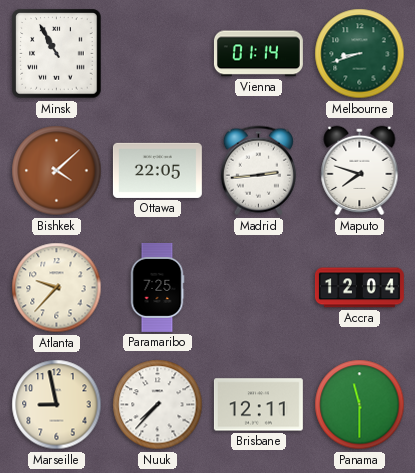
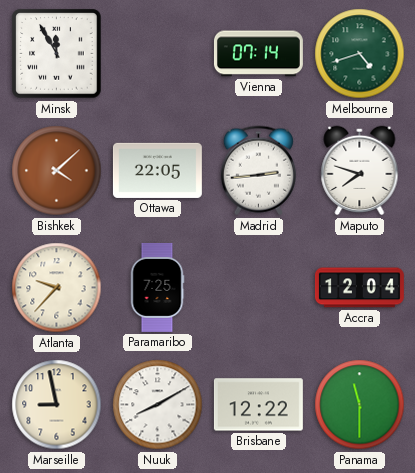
Minsk: 10:55 -> 11:55
Vienna: 01:14 -> 07:14
Melbourne: 8:42 -> 4:42
Nuuk: 7:37 -> 8:10
Brisbane: 12:11 -> 12:22
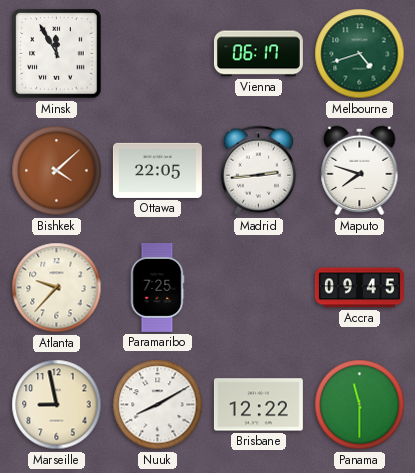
Vienna: 07:14 -> 06:17
Accra: 12:04 -> 09:45
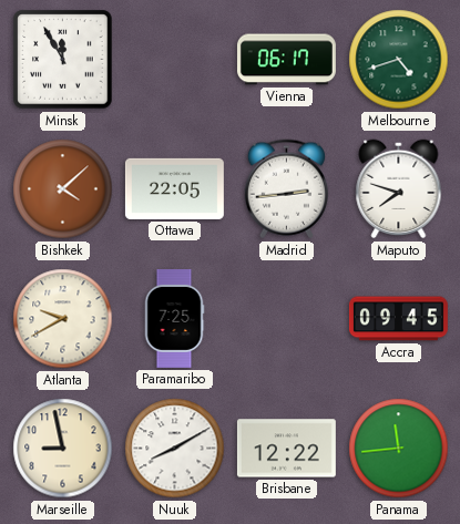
Atlanta: 9:37 -> 9:40
Panama: 11:30 -> 11:44
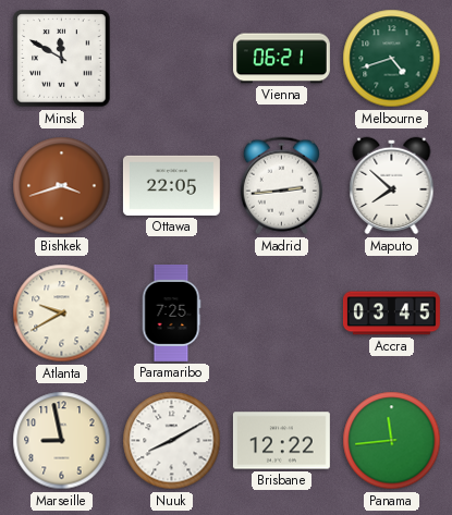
Minsk: 11:55 -> 11:50
Vienna: 06:17 -> 06:21
Bishkek: 4:08 -> 3:42
Maputo: 7:48 -> 7:52
Accra: 09:45 -> 03:45
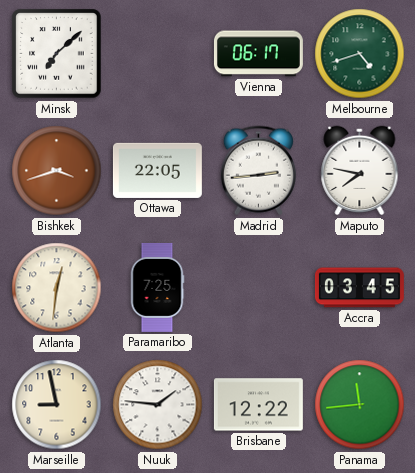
Minsk: 11:50 -> 7:08
Vienna: 06:21 -> 06:17
Maputo: 7:52 -> 7:47
Atlanta: 9:40 -> 12:31
Nuuk: 8:10 -> 1:46
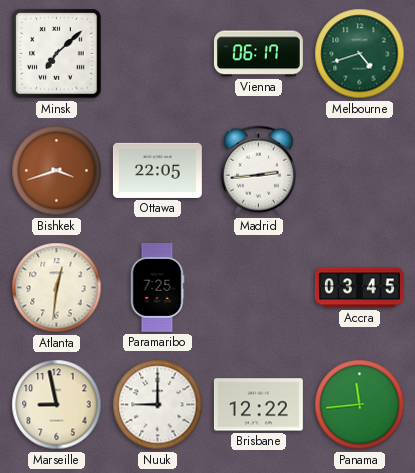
Maputo: 7:47 -> none
Nuuk: 1:46 -> 9:00
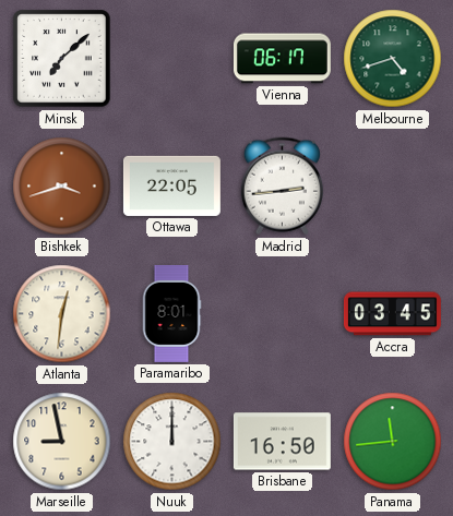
Paramaribo: 7:25 -> 8:01
Nuuk: 9:00 -> 12:00
Brisbane: 12:22 -> 16:50
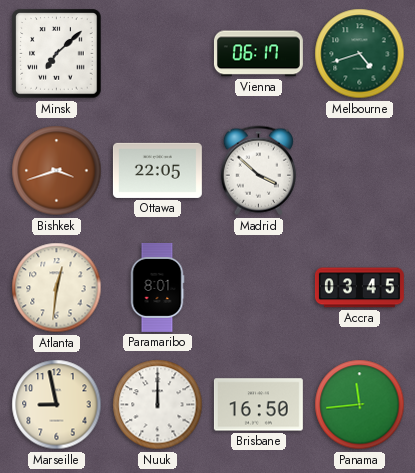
Madrid: 2:44 -> 3:52
